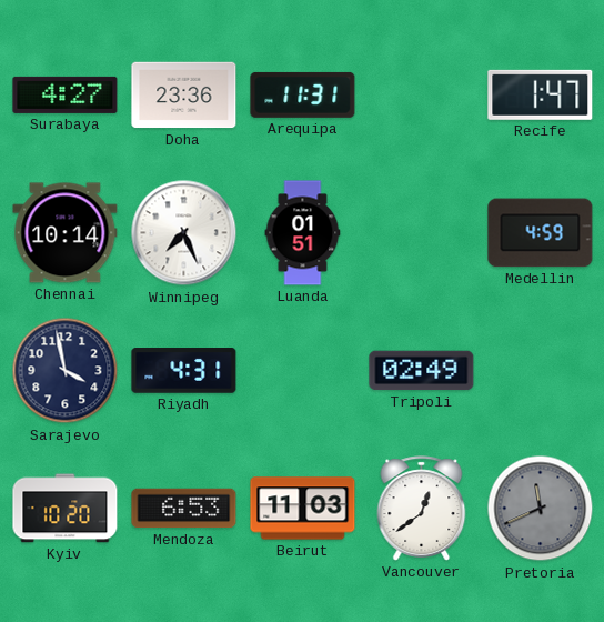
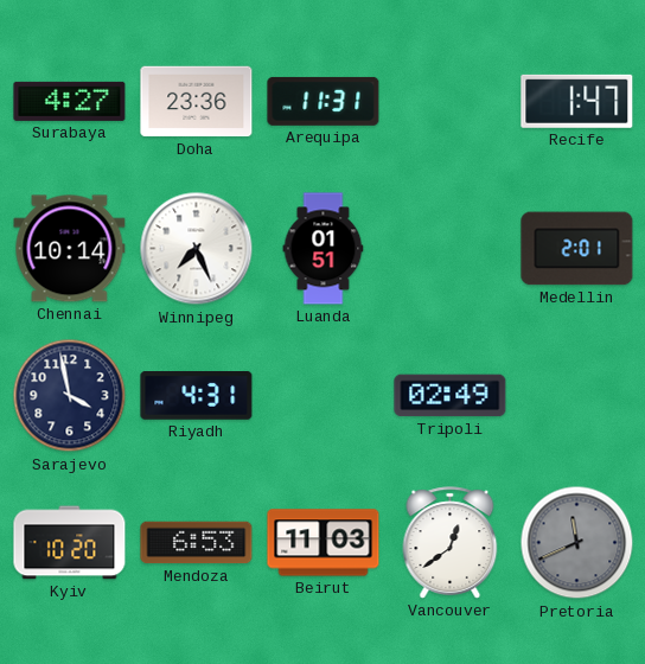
Medellin: 4:59 -> 2:01
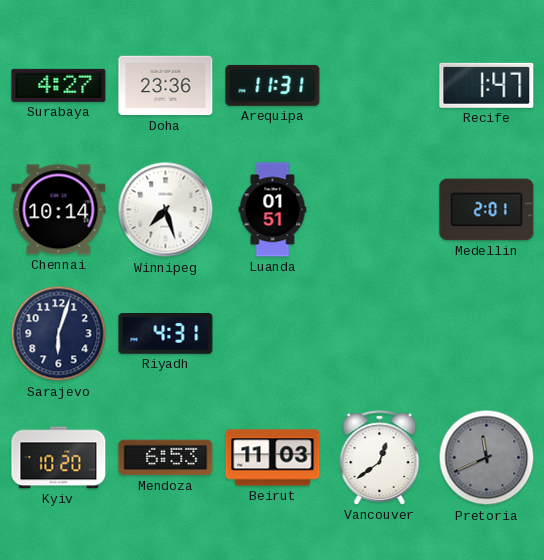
Winnipeg: 7:26 -> 7:27
Sarajevo: 3:58 -> 6:03
Tripoli: 02:49 -> none
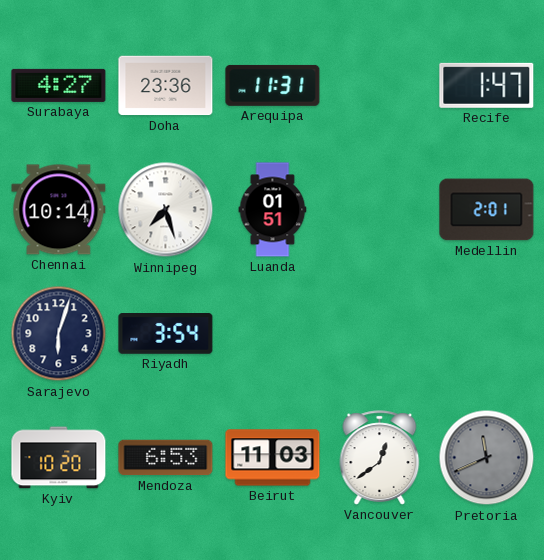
Riyadh: 4:31 -> 3:54
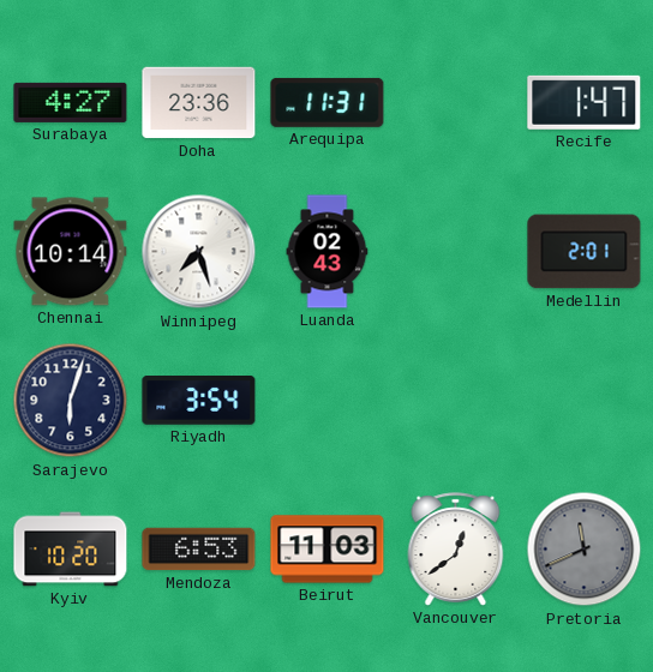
Luanda: 01:51 -> 02:43
